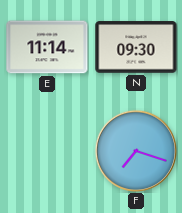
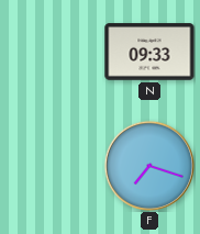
E: 11:14 -> none
N: 09:30 -> 09:33
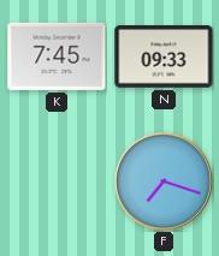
K: none -> 7:45
